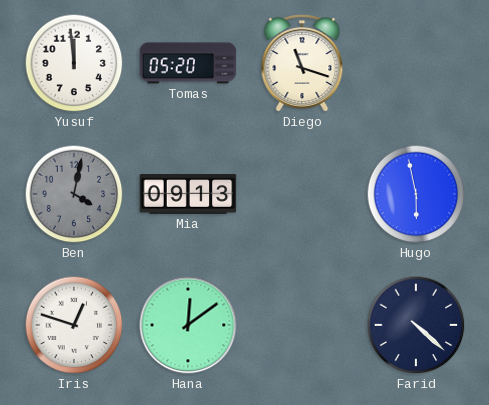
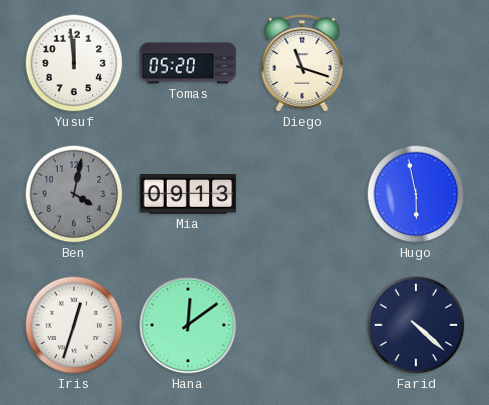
Iris: 12:48 -> 12:33
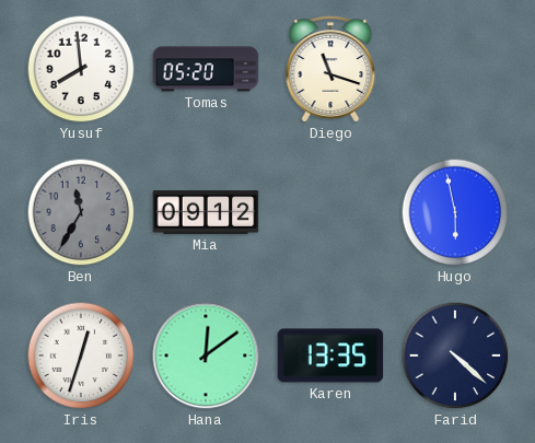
Yusuf: 11:59 -> 7:59
Ben: 4:02 -> 11:35
Mia: 09:13 -> 09:12
Karen: none -> 13:35
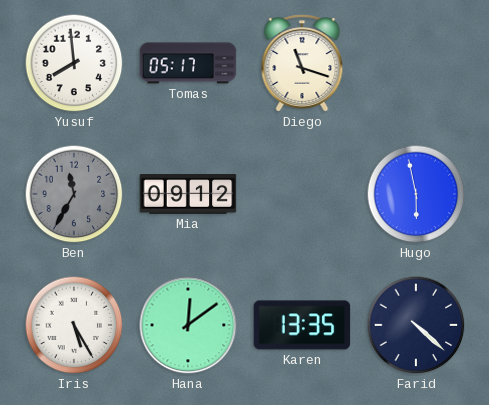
Tomas: 05:20 -> 05:17
Iris: 12:33 -> 5:25
